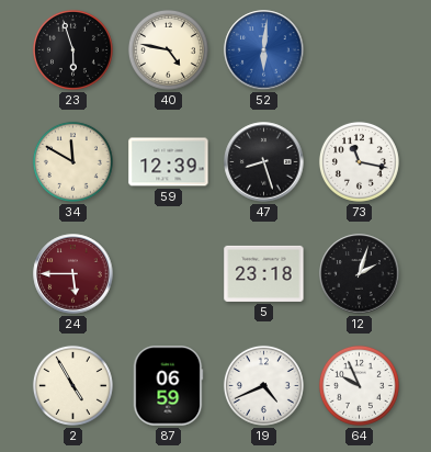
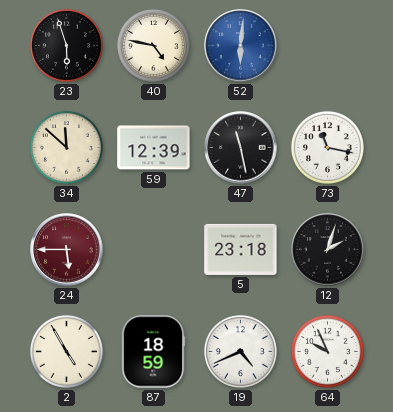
34: 11:50 -> 11:52
47: 8:27 -> 11:28
87: 06:59 -> 18:59
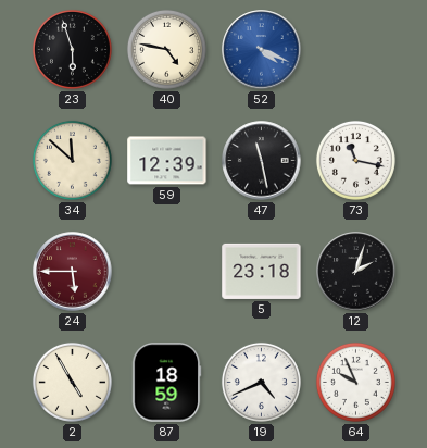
52: 6:01 -> 4:19
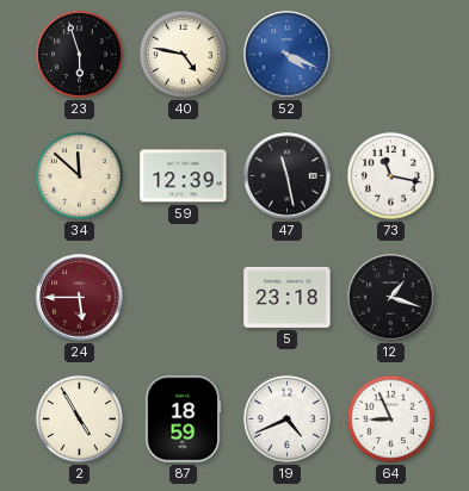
12: 2:03 -> 1:18
64: 9:56 -> 8:56
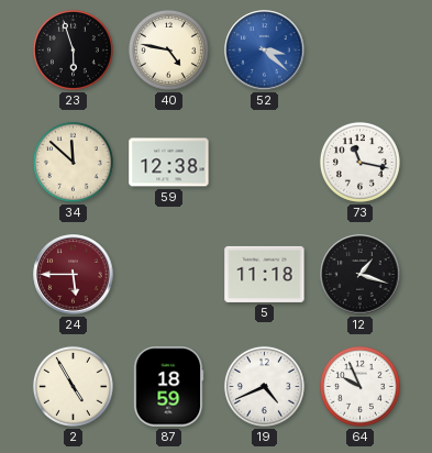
52: 4:19 -> 3:22
59: 12:39 -> 12:38
47: 11:28 -> none
5: 23:18 -> 11:18
64: 8:56 -> 9:56
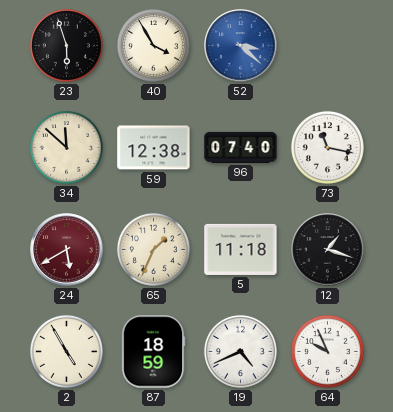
40: 4:47 -> 3:55
96: none -> 07:40
24: 5:45 -> 5:40
65: none -> 1:34
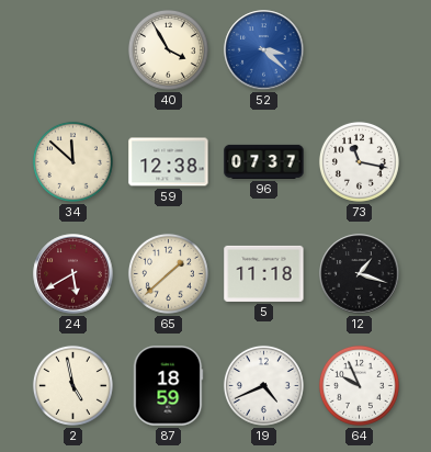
23: 5:57 -> none
96: 07:40 -> 07:37
65: 1:34 -> 1:38
2: 4:55 -> 4:58
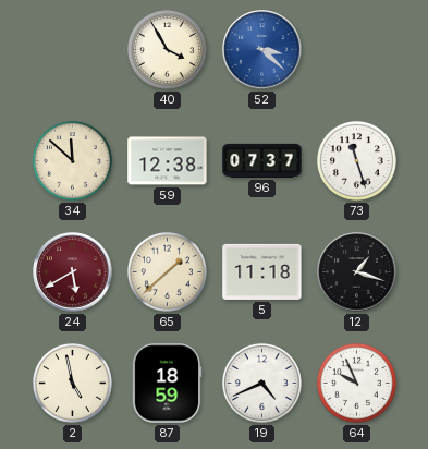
73: 11:17 -> 11:27
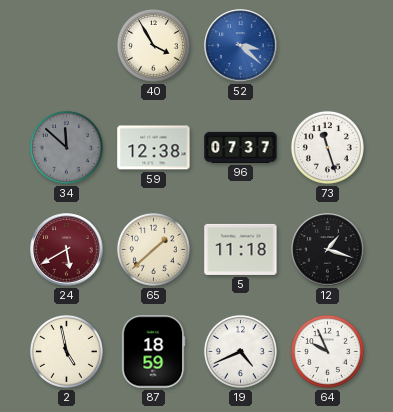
34 dial: cream -> grey
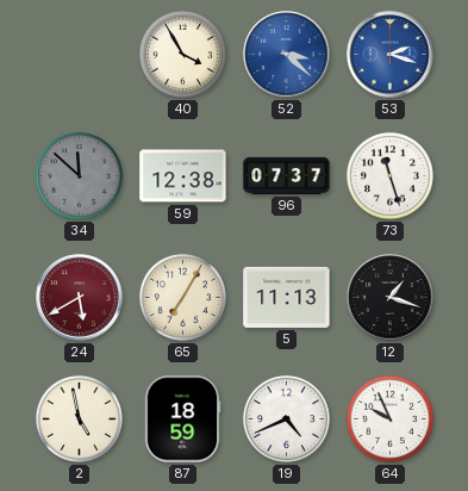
53: none -> 2:18
65: 1:38 -> 7:05
5: 11:18 -> 11:13
